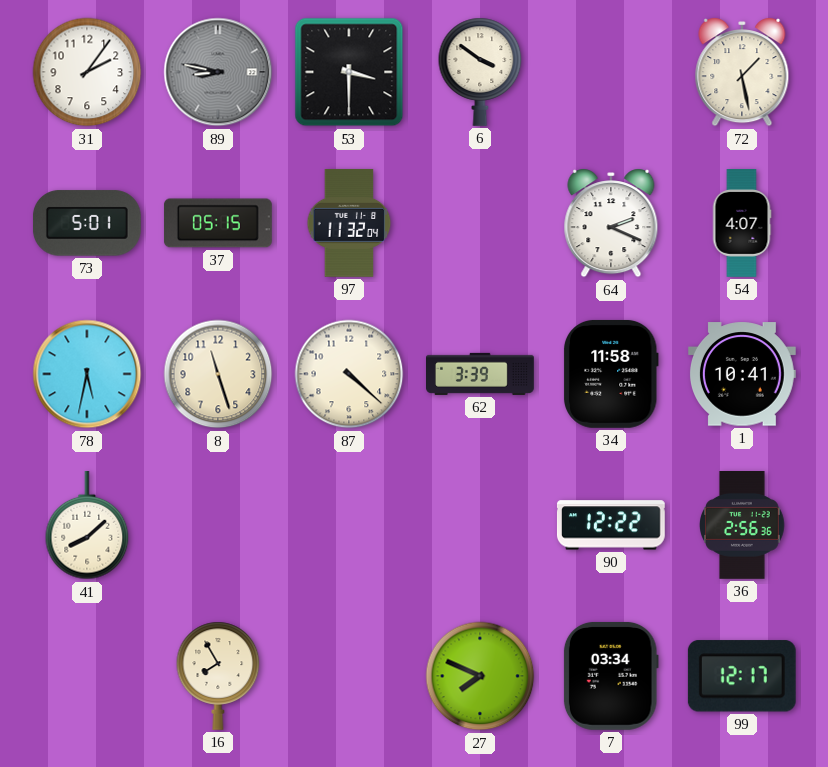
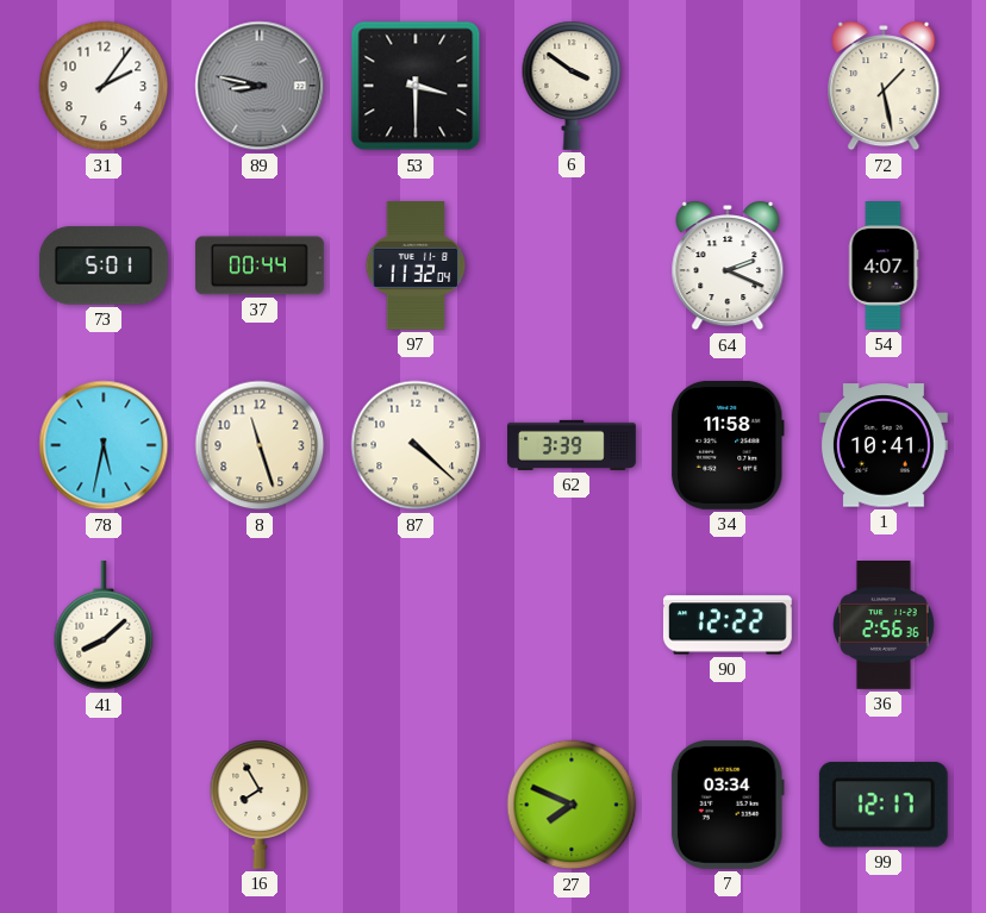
37: 05:15 -> 00:44
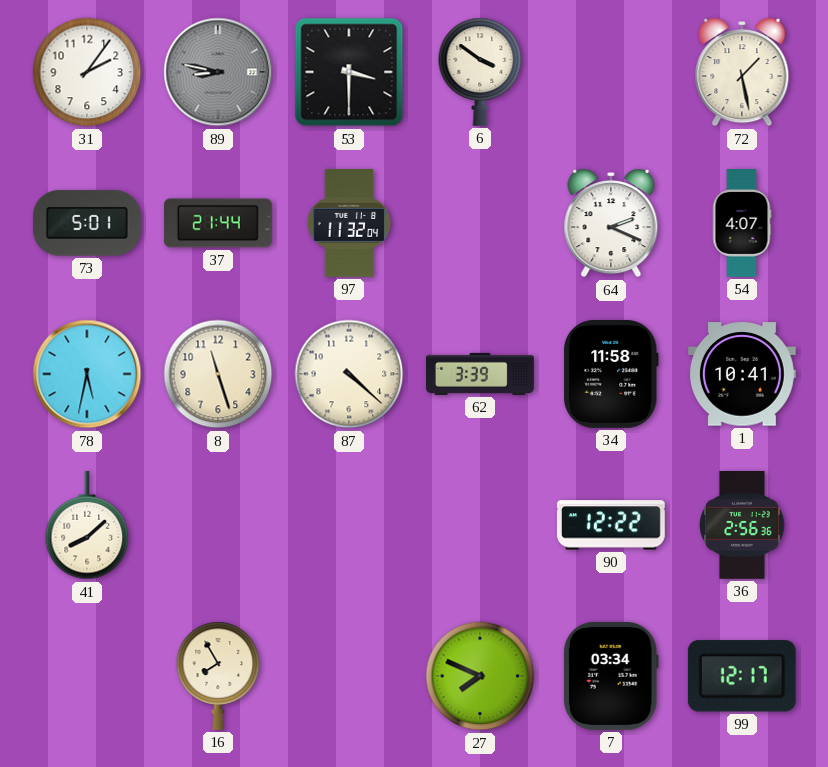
37: 00:44 -> 21:44
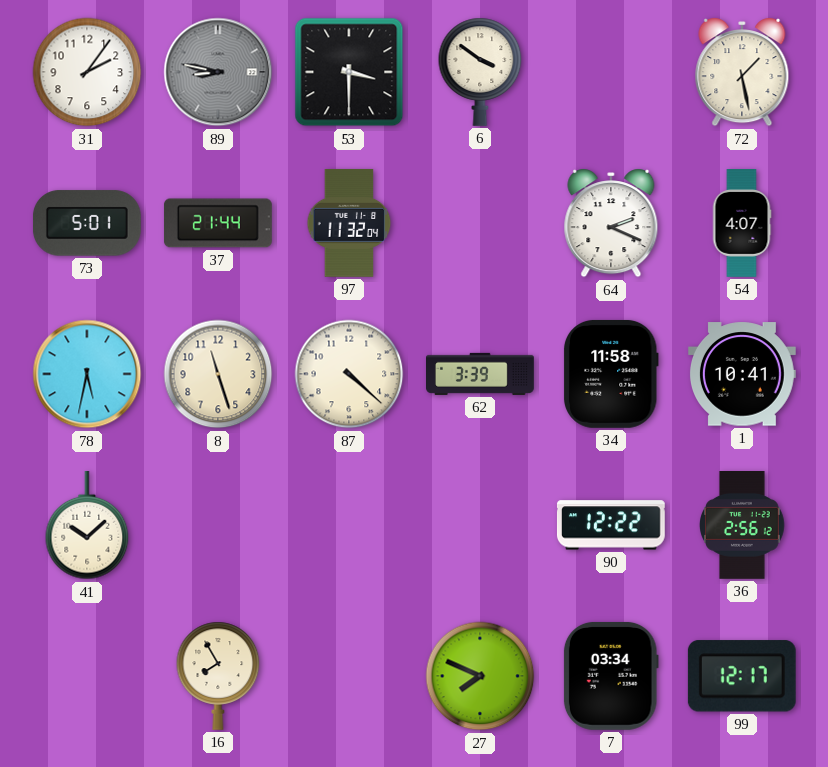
41: 8:08 -> 10:08
36: 2:56:36 -> 2:56:12
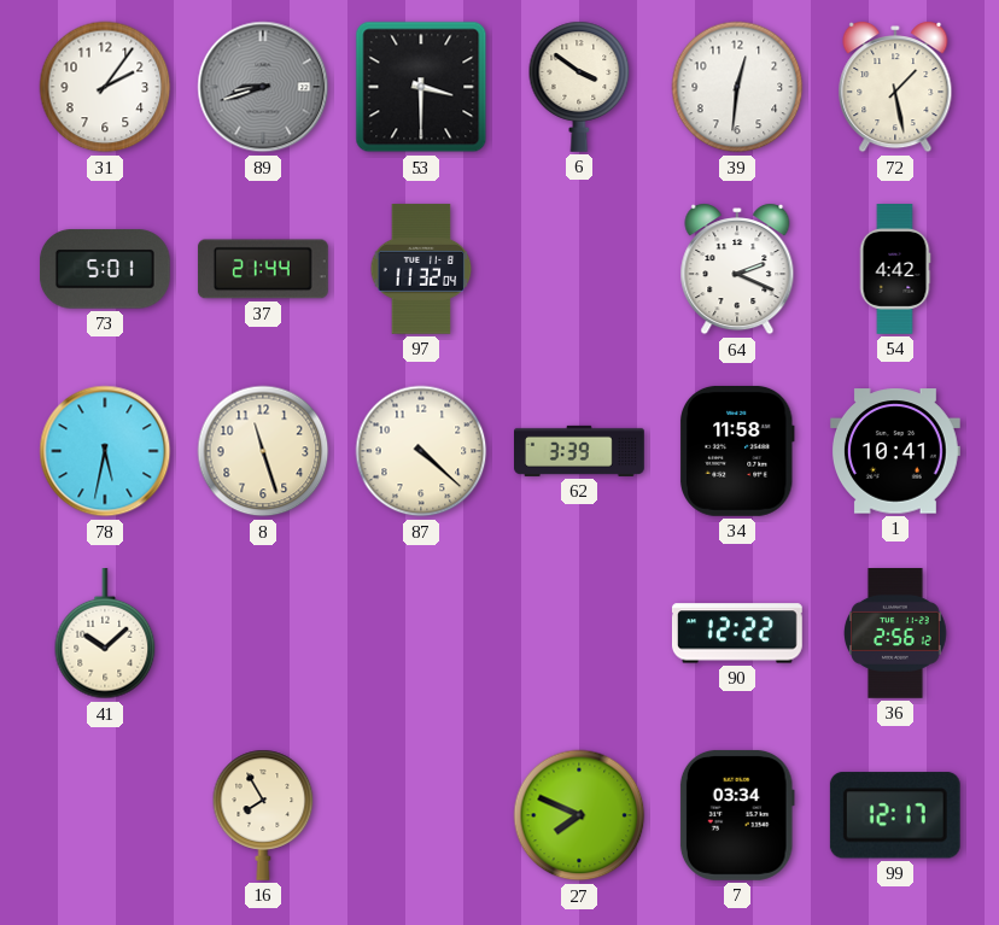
89: 8:47 -> 8:42
39: none -> 12:31
54: 4:07 -> 4:42
